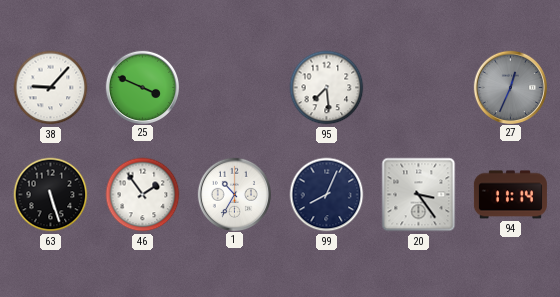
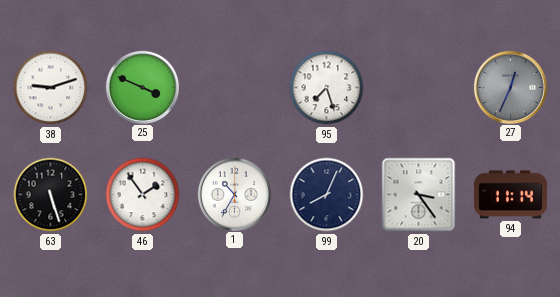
38: 9:07 -> 9:12
95: 7:29 -> 7:27
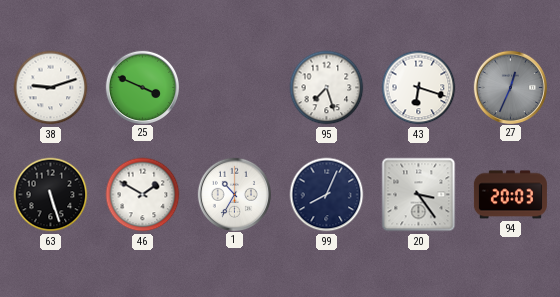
43: none -> 6:18
46: 1:54 -> 1:50
94: 11:14 -> 20:03
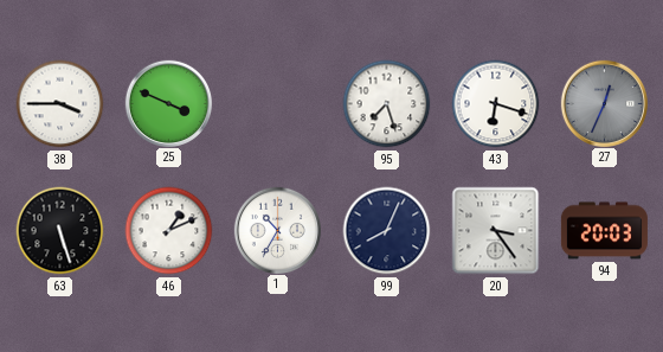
38: 9:12 -> 3:45
46: 1:50 -> 1:11
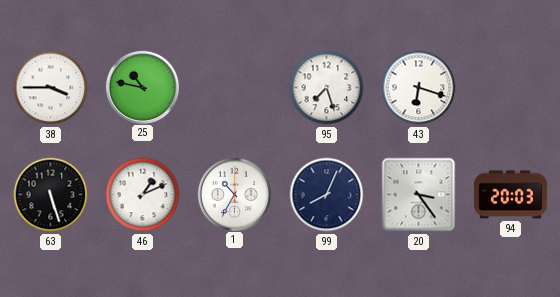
25: 3:49 -> 10:47
27: 12:34 -> none
